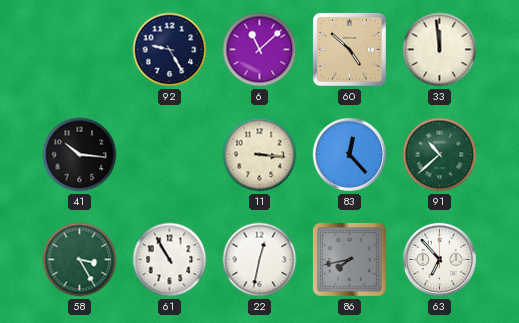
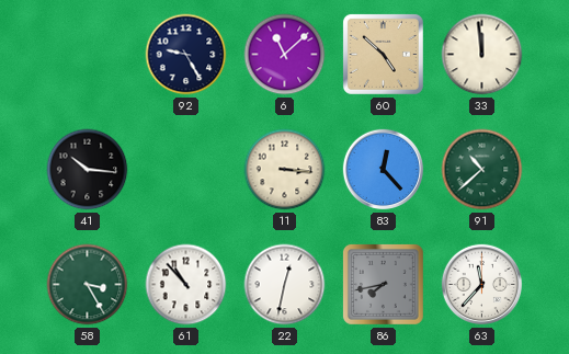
61: 10:55 -> 10:53
63: 6:53 -> 11:37
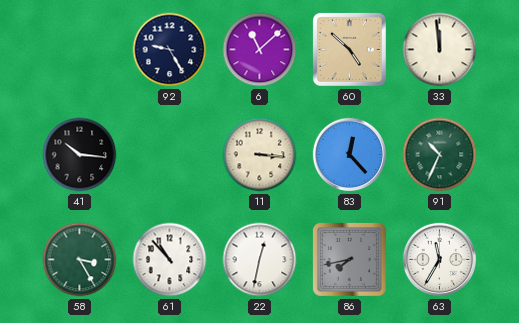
91: 10:38 -> 10:34
63: 11:37 -> 11:35
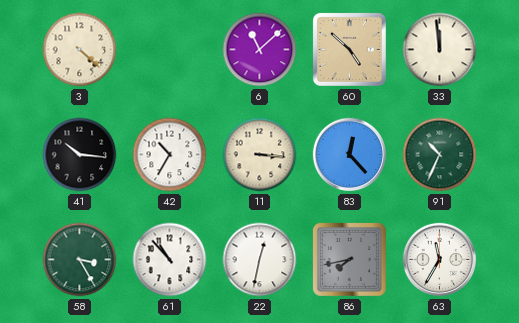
3: none -> 4:22
92: 9:25 -> none
42: none -> 10:35
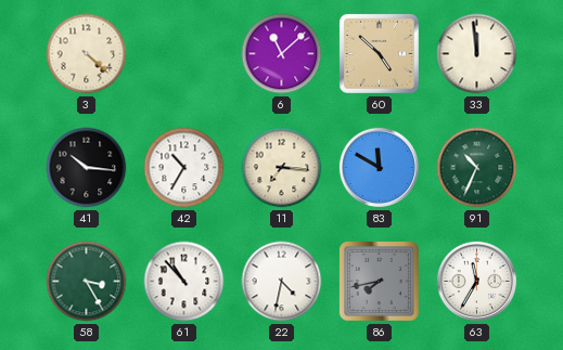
11: 3:16 -> 7:16
83: 12:23 -> 11:50
22: 12:32 -> 4:32
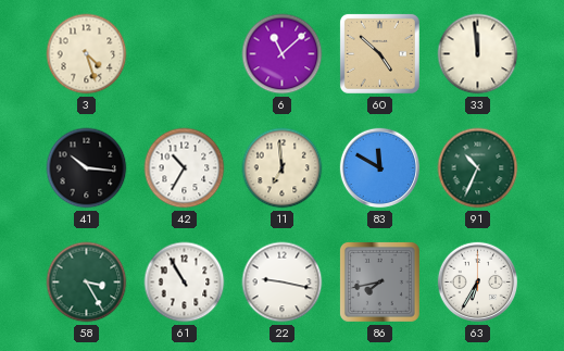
3: 4:22 -> 4:27
11: 7:16 -> 6:59
61: 10:53 -> 10:55
22: 4:32 -> 9:17
63: 11:35 -> 6:35
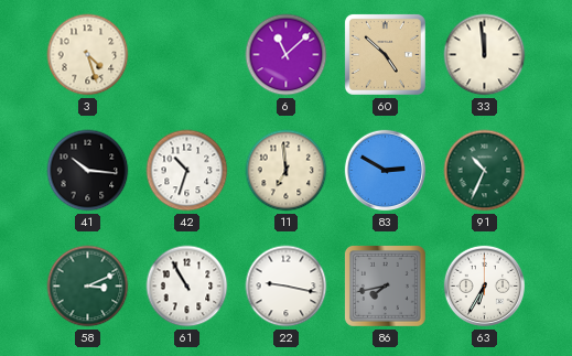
42: 10:35 -> 10:33
83: 11:50 -> 2:50
58: 3:25 -> 3:11
